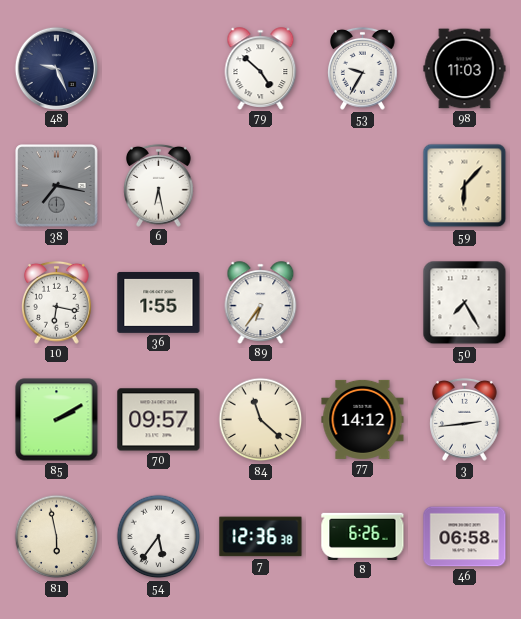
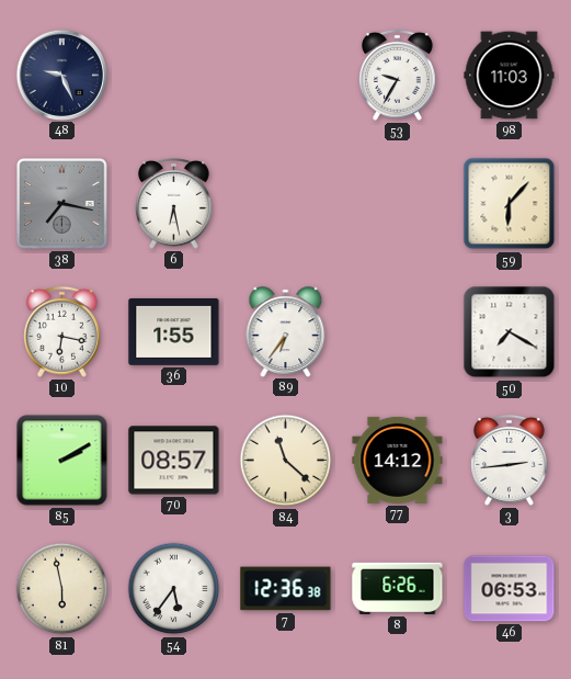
79: 4:52 -> none
50: 7:25 -> 7:20
70: 09:57 -> 08:57
46: 06:58 -> 06:53
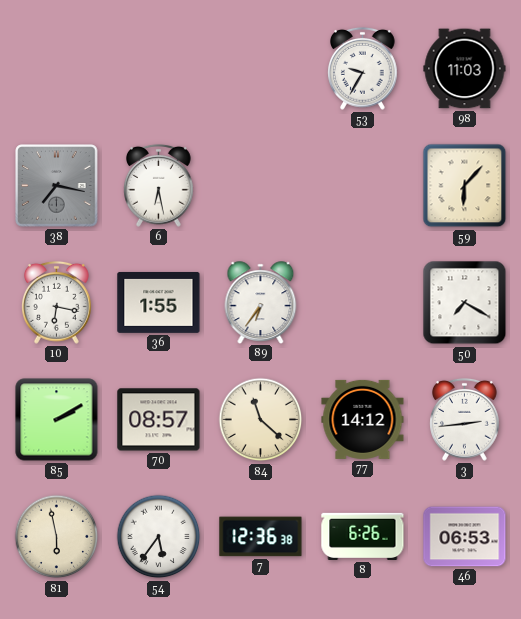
48: 9:26 -> none
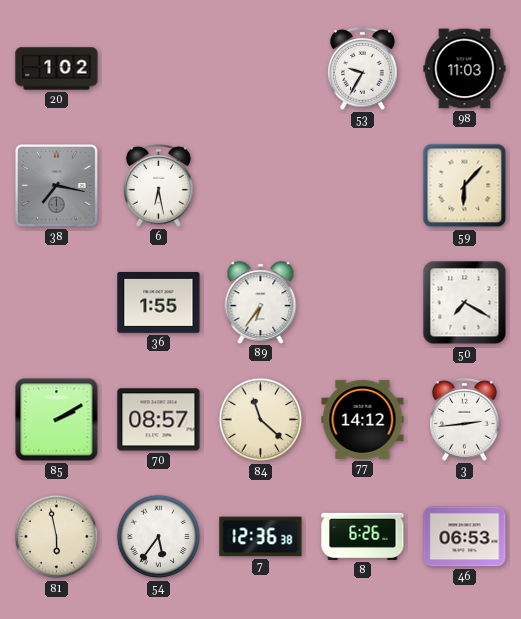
20: none -> 1:02
10: 6:17 -> none
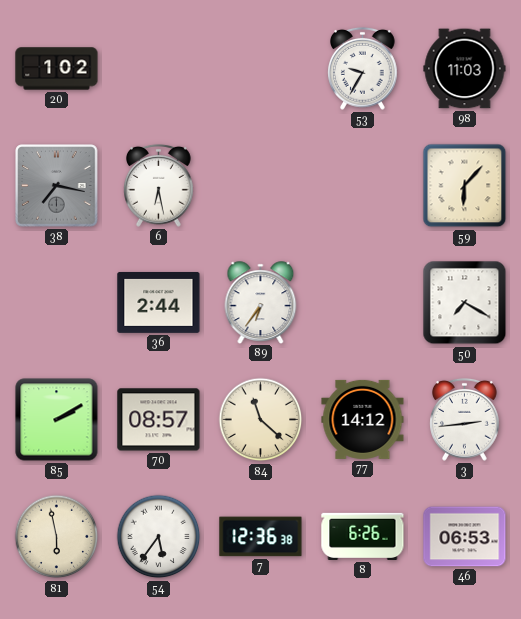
36: 1:55 -> 2:44
